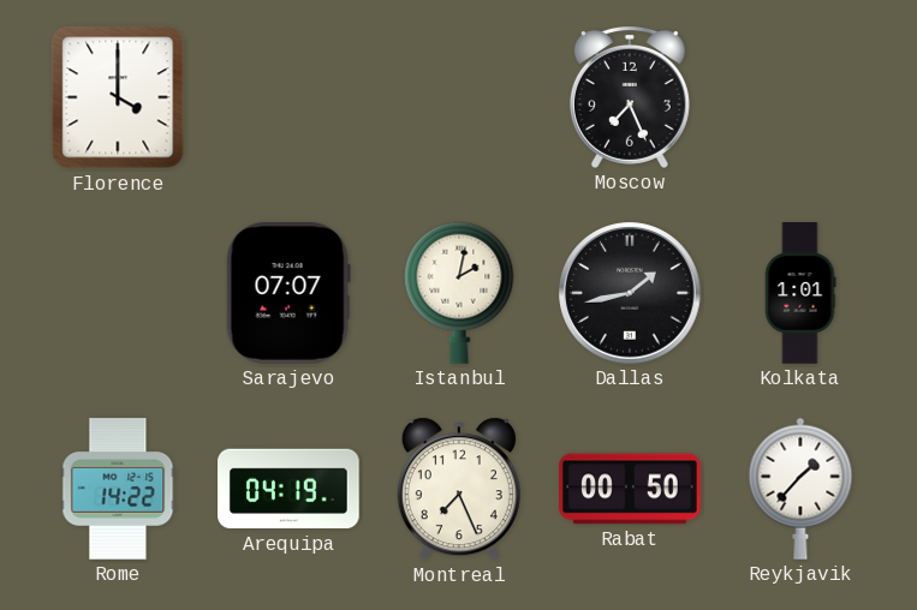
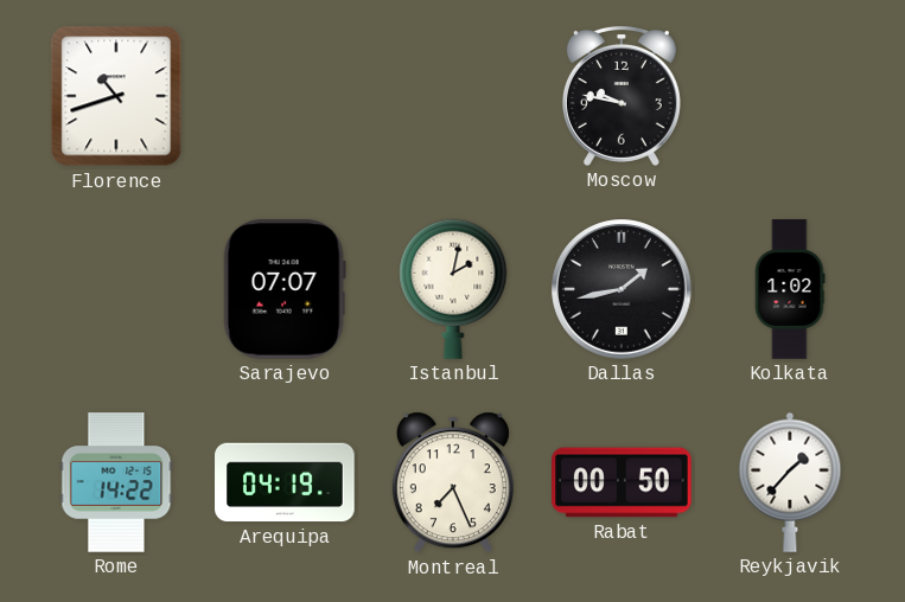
Florence: 4:00 -> 10:42
Moscow: 7:26 -> 9:47
Kolkata: 1:01 -> 1:02
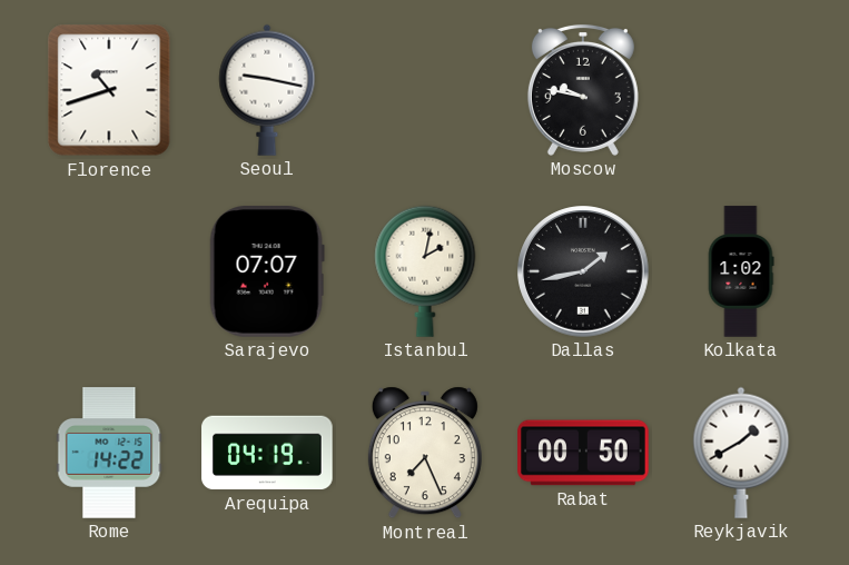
Seoul: none -> 9:17
Reykjavik: 1:37 -> 1:40
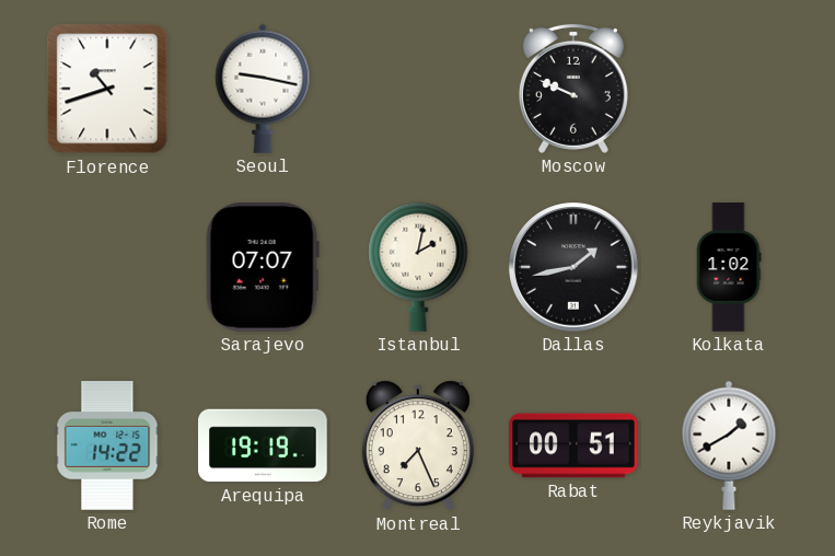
Moscow: 9:47 -> 9:49
Arequipa: 04:19 -> 19:19
Rabat: 00:50 -> 00:51
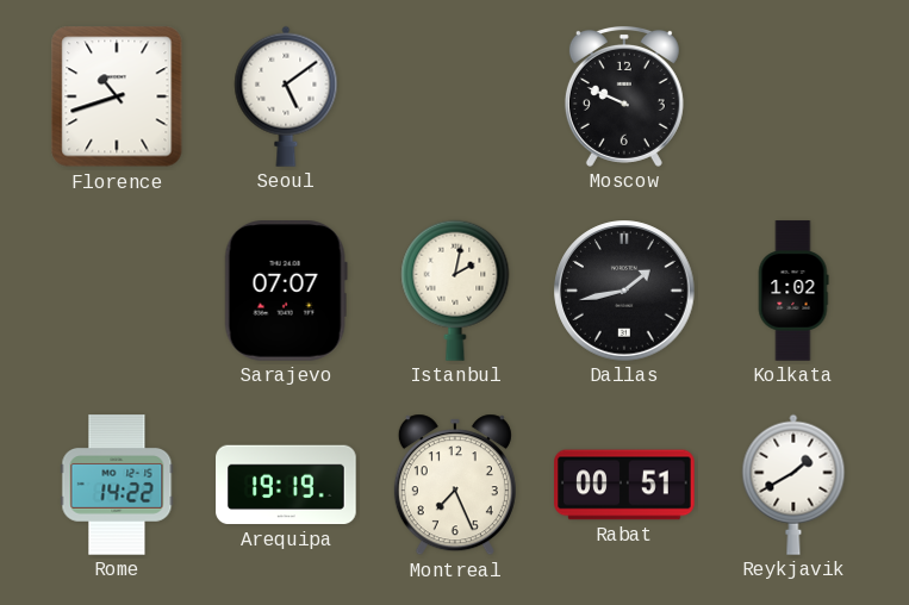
Seoul: 9:17 -> 5:09
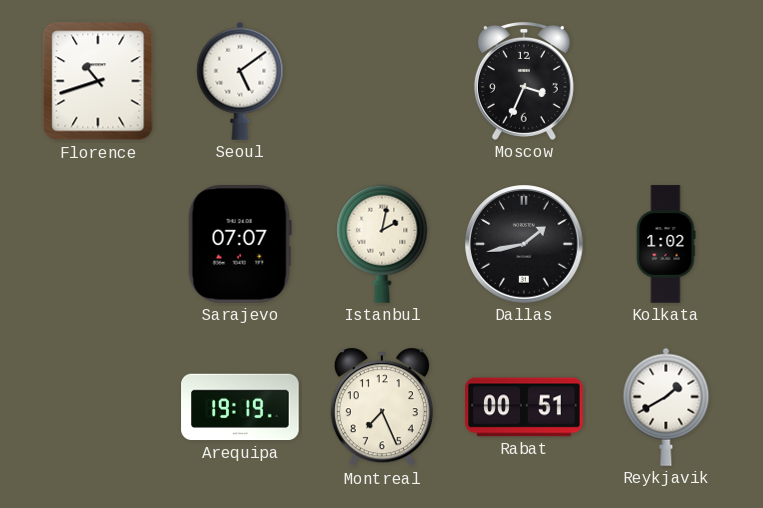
Moscow: 9:49 -> 3:34
Rome: 14:22 -> none
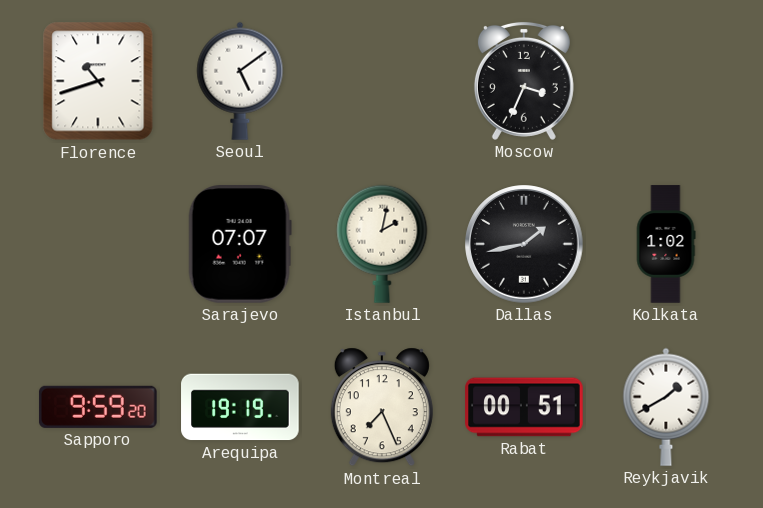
Sapporo: none -> 9:59
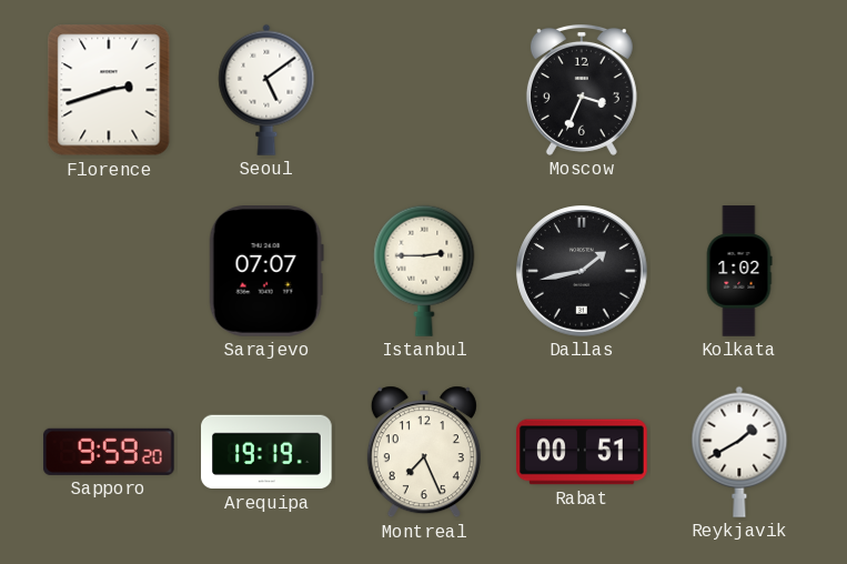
Florence: 10:42 -> 2:42
Istanbul: 2:02 -> 2:45
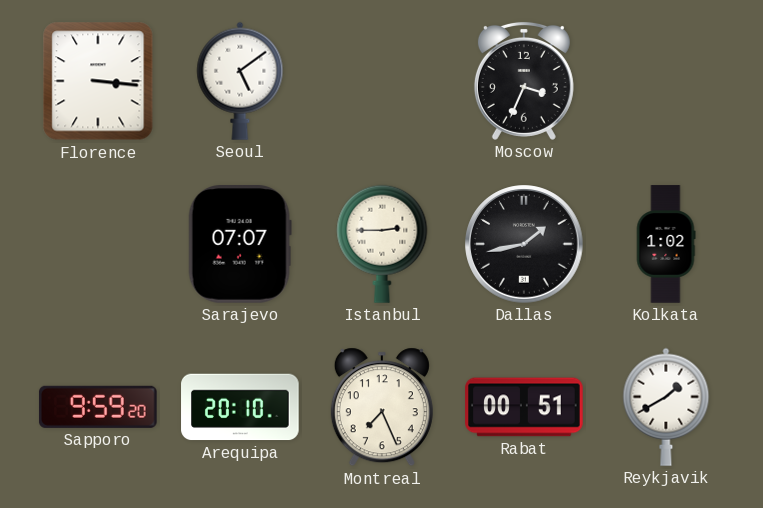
Florence: 2:42 -> 3:16
Arequipa: 19:19 -> 20:10
